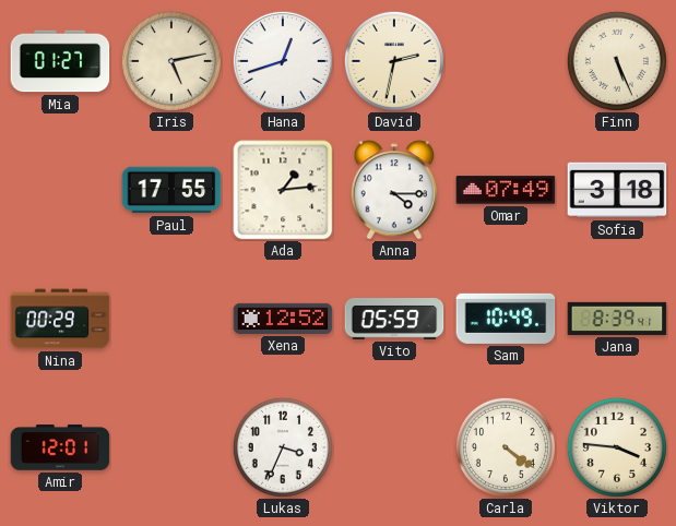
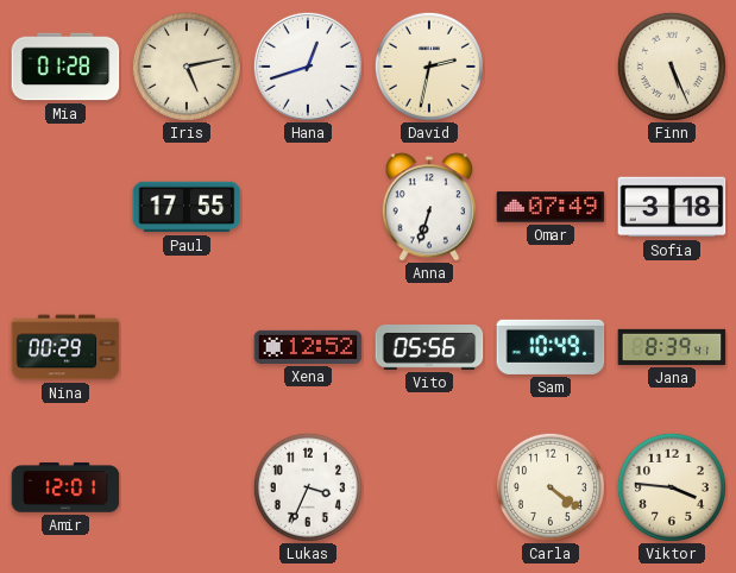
Mia: 01:27 -> 01:28
Ada: 1:14 -> none
Anna: 4:15 -> 6:33
Vito: 05:59 -> 05:56
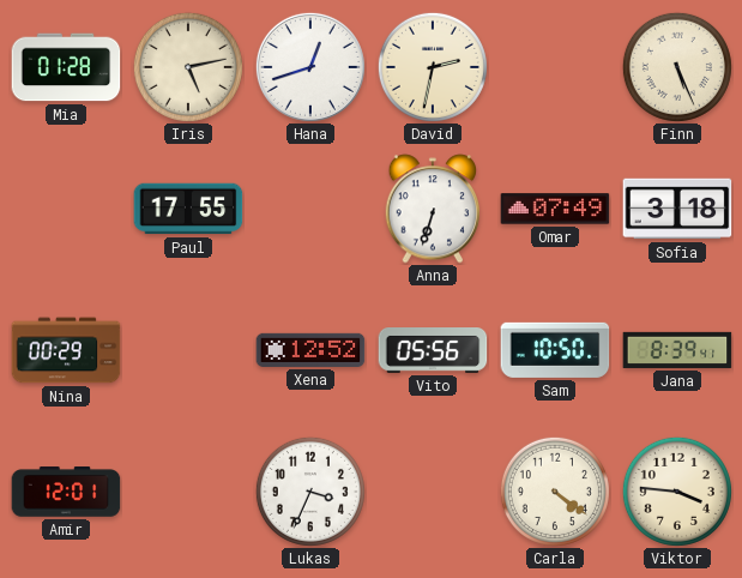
Sam: 10:49 -> 10:50
